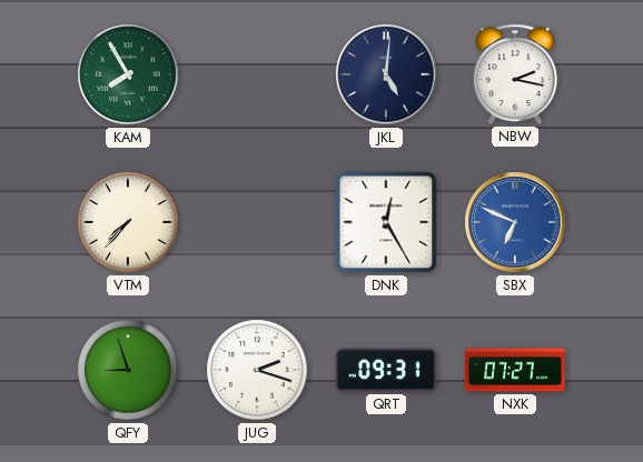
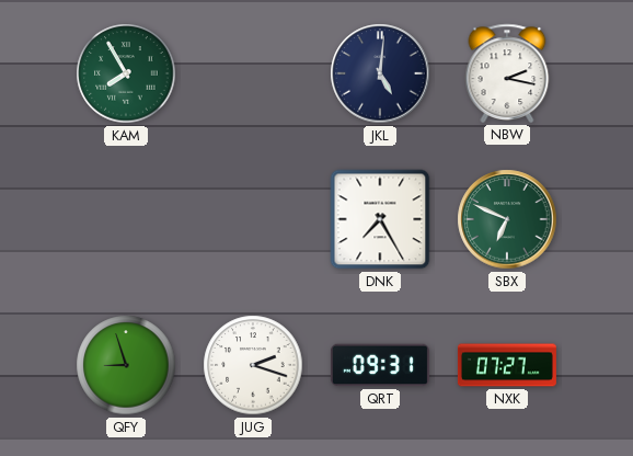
VTM: 7:37 -> none
DNK: 12:25 -> 7:25
SBX dial: blue -> green
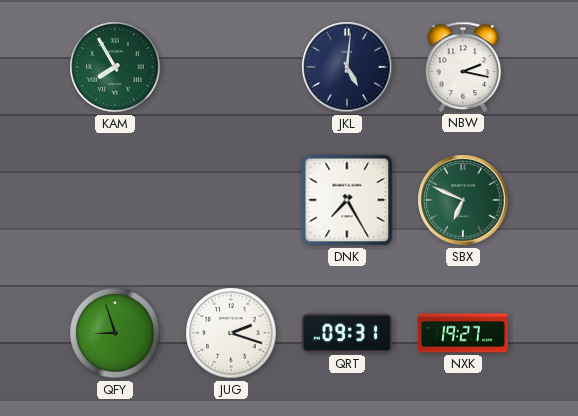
NXK: 07:27 -> 19:27
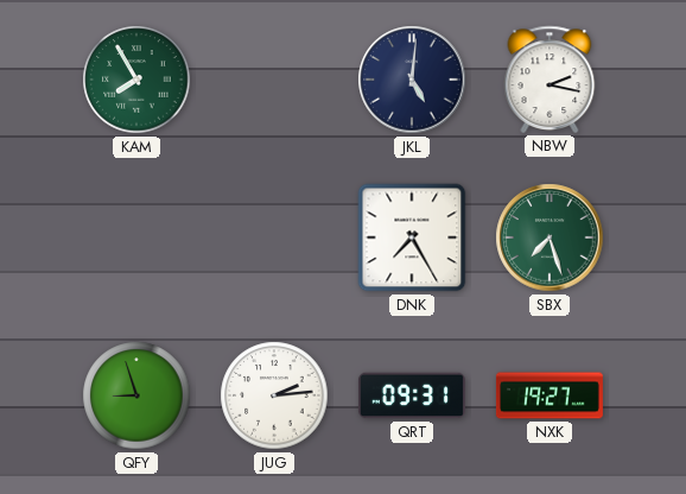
SBX: 6:49 -> 7:27
JUG: 2:18 -> 2:14
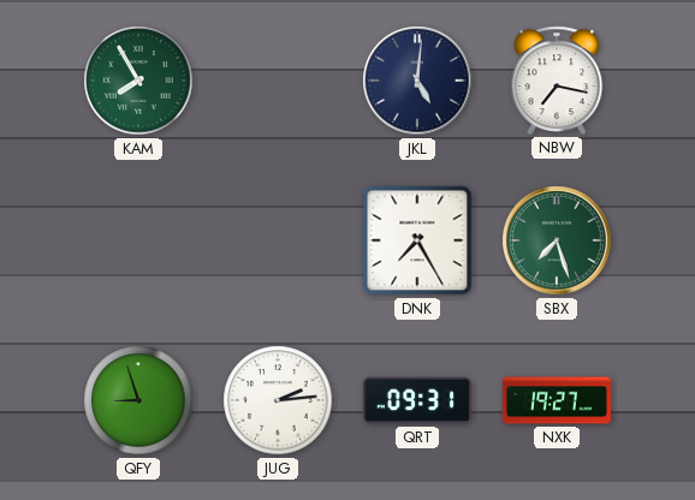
NBW: 2:17 -> 7:17
